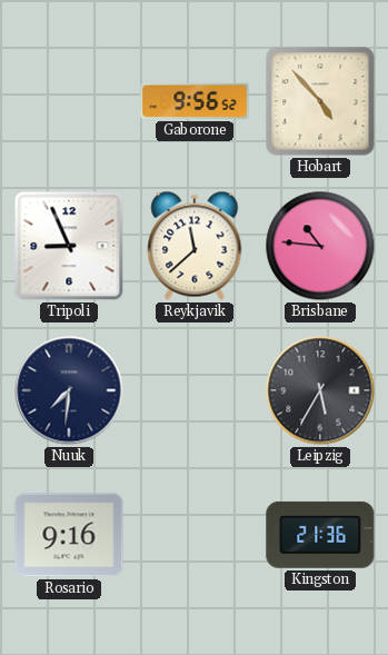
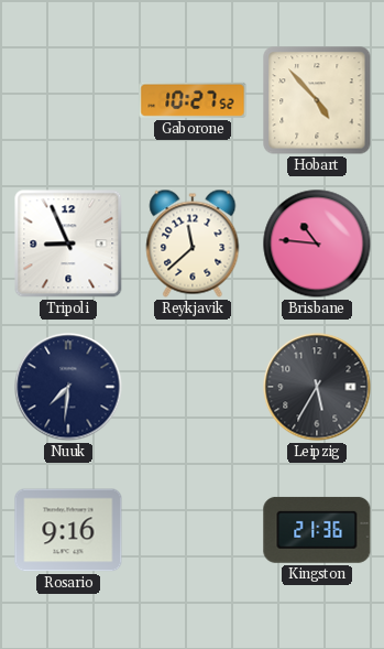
Gaborone: 9:56 -> 10:27
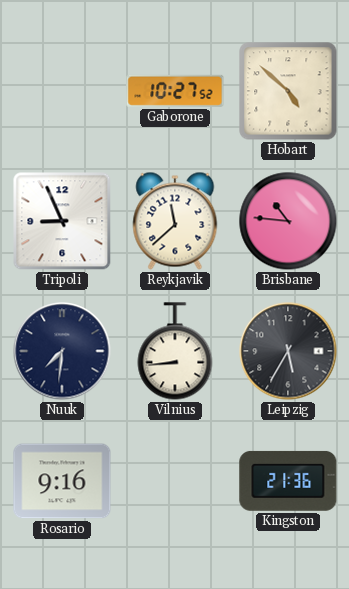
Hobart: 4:53 -> 4:52
Vilnius: none -> 8:44
